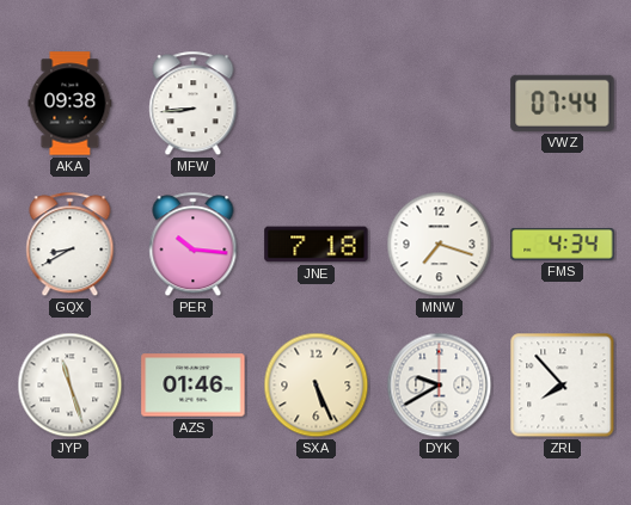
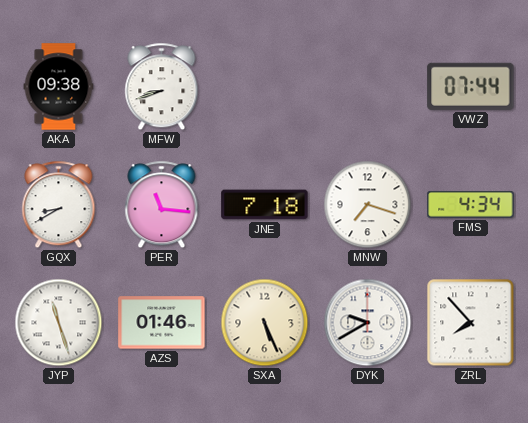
MFW: 8:44 -> 8:42
PER: 10:16 -> 11:16
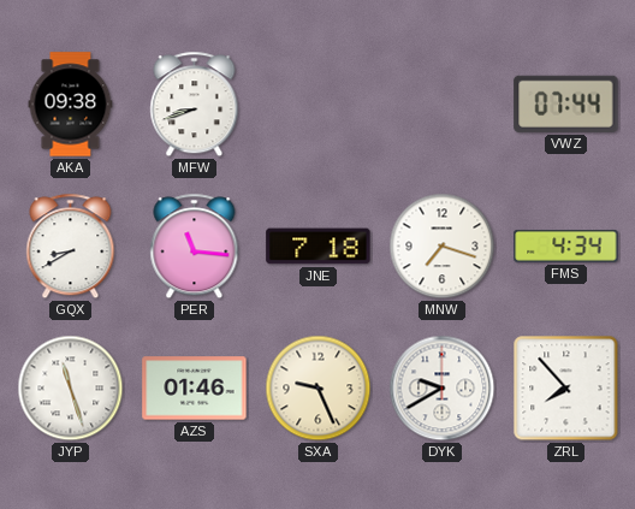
SXA: 5:26 -> 9:26
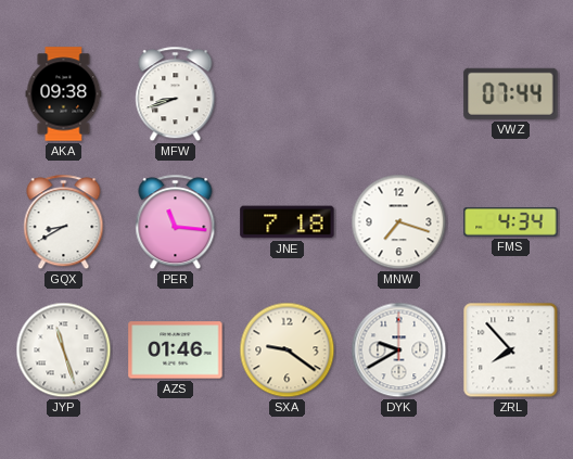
SXA: 9:26 -> 9:21
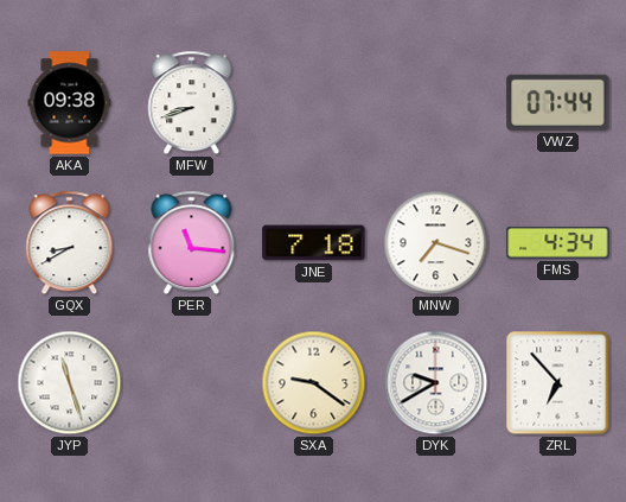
AZS: 01:46 -> none
ZRL: 7:53 -> 6:53
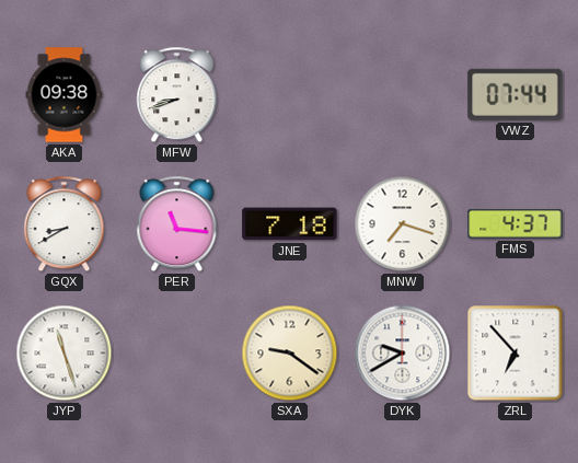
FMS: 4:34 -> 4:37
